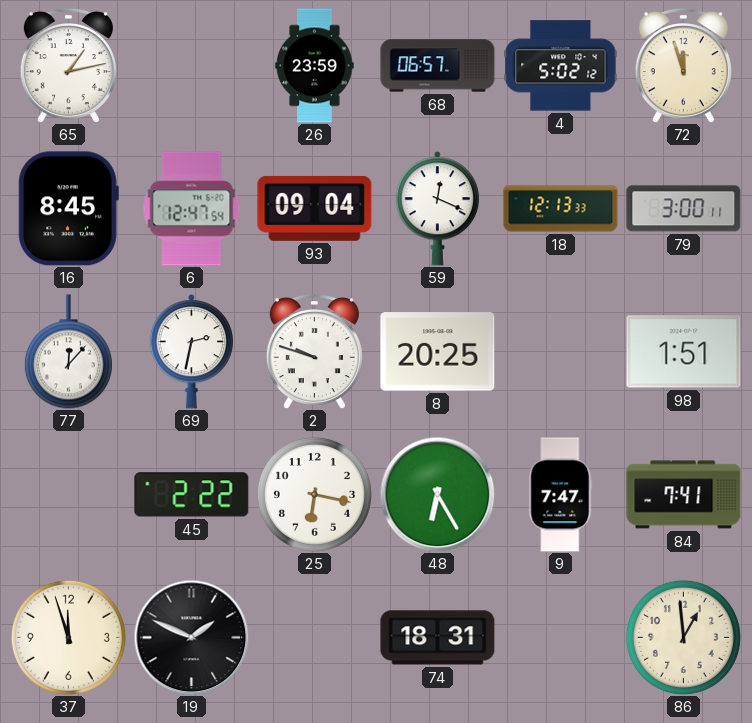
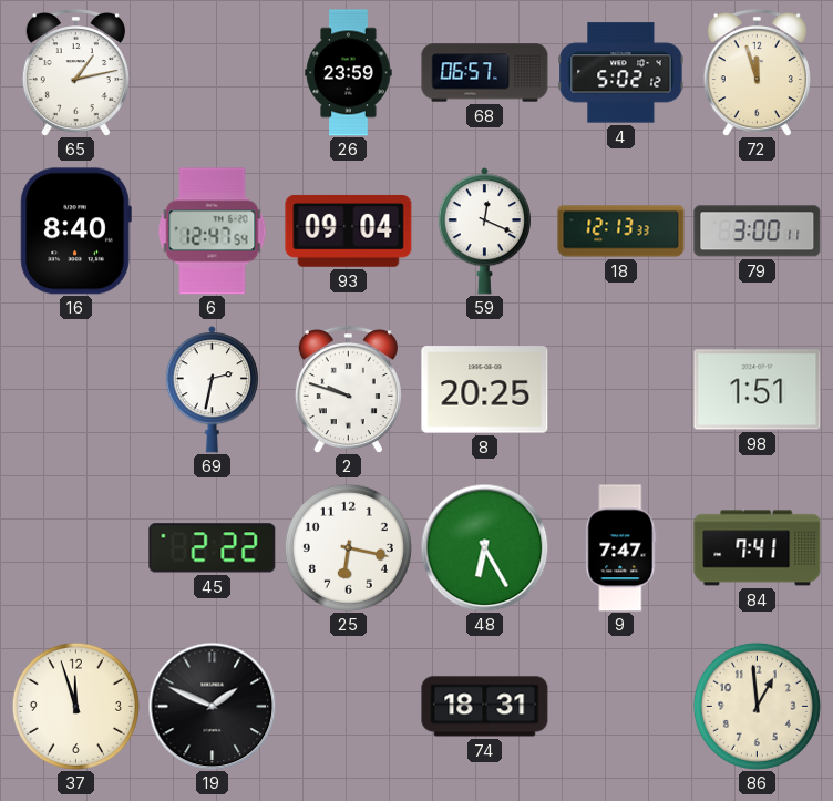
16: 8:45 -> 8:40
77: 12:07 -> none
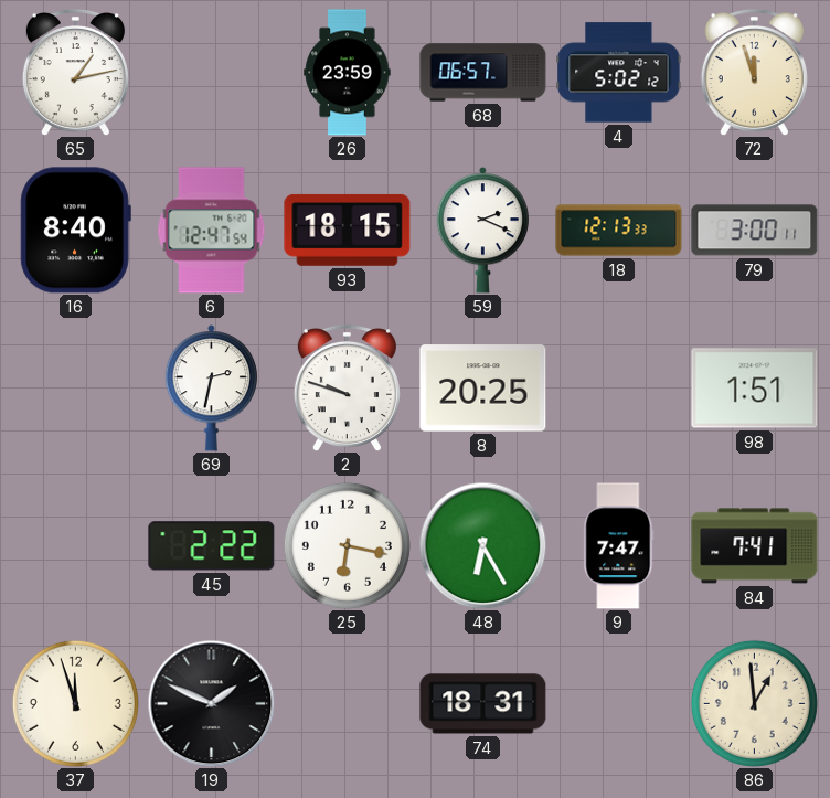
93: 09:04 -> 18:15
59: 12:19 -> 2:19
